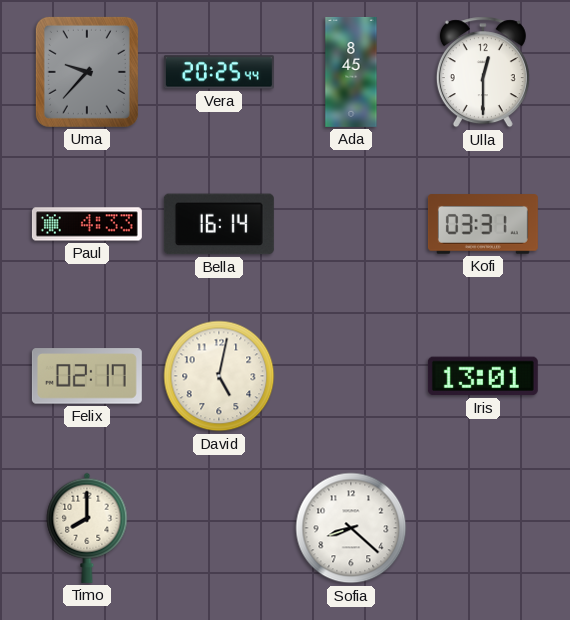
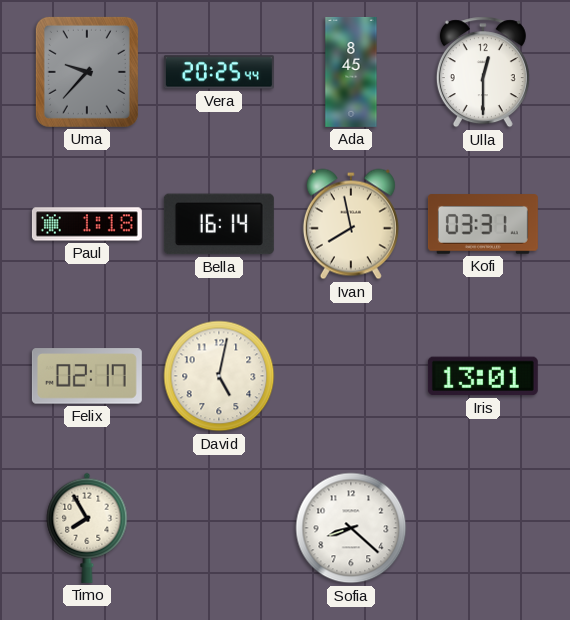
Paul: 4:33 -> 1:18
Ivan: none -> 7:58
Timo: 8:00 -> 7:55
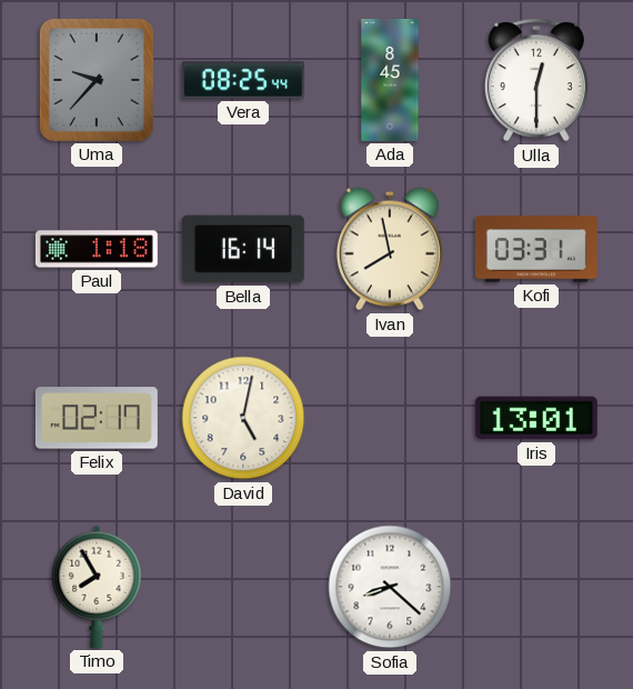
Vera: 20:25 -> 08:25
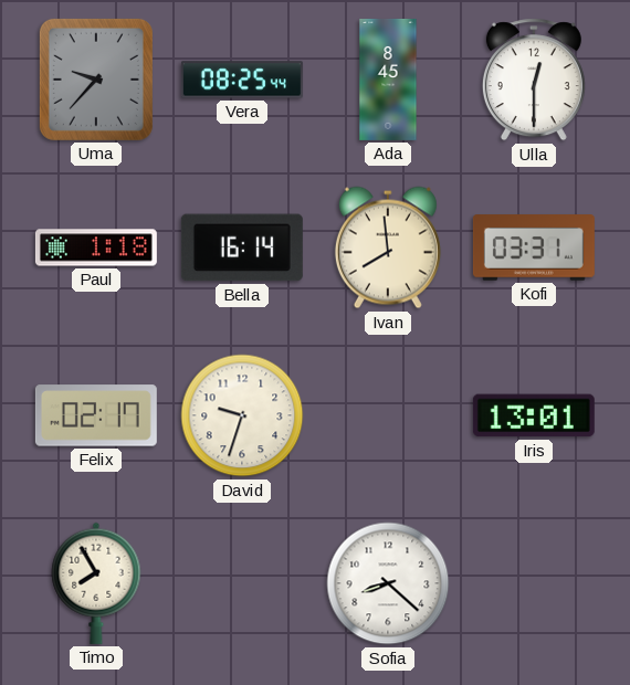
Ivan: 7:58 -> 7:59
David: 5:02 -> 9:33
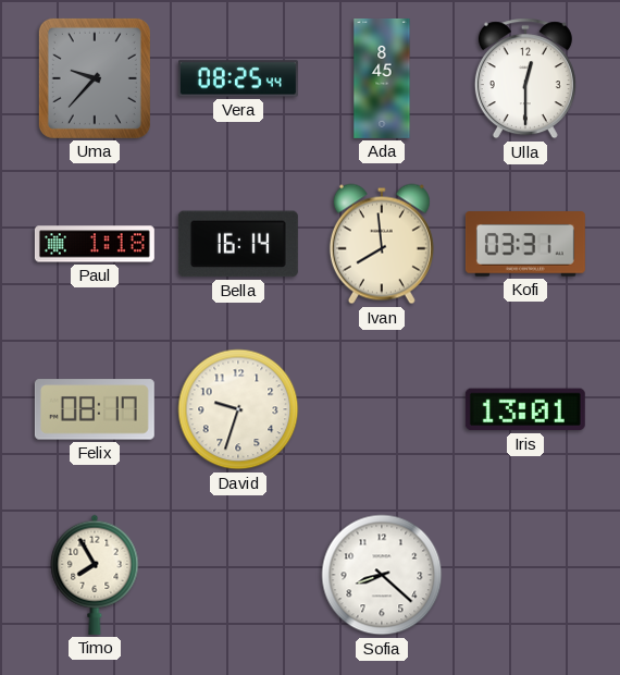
Felix: 02:17 -> 08:17
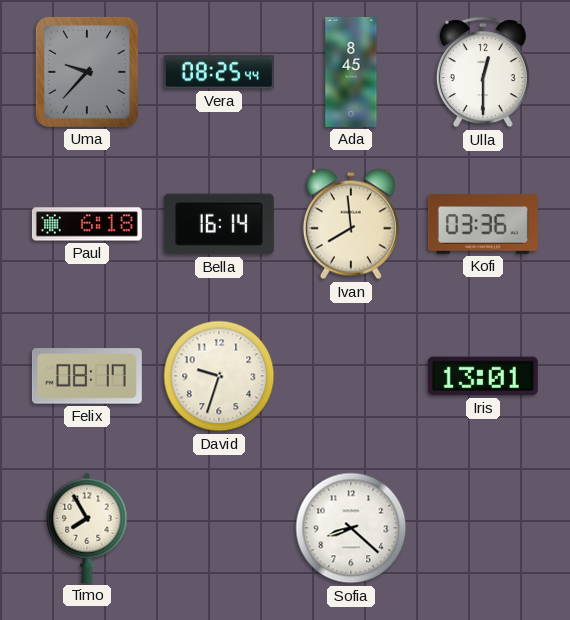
Paul: 1:18 -> 6:18
Kofi: 03:31 -> 03:36
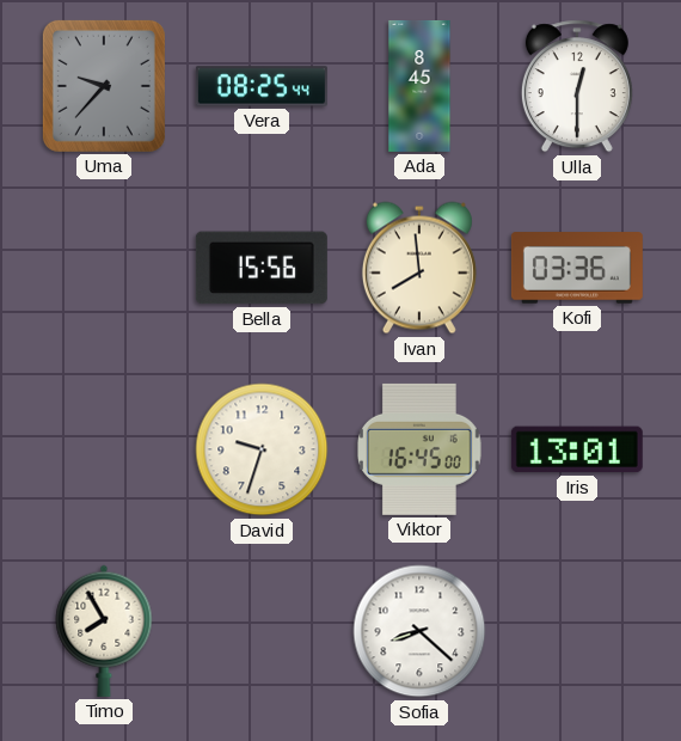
Paul: 6:18 -> none
Bella: 16:14 -> 15:56
Felix: 08:17 -> none
Viktor: none -> 16:45
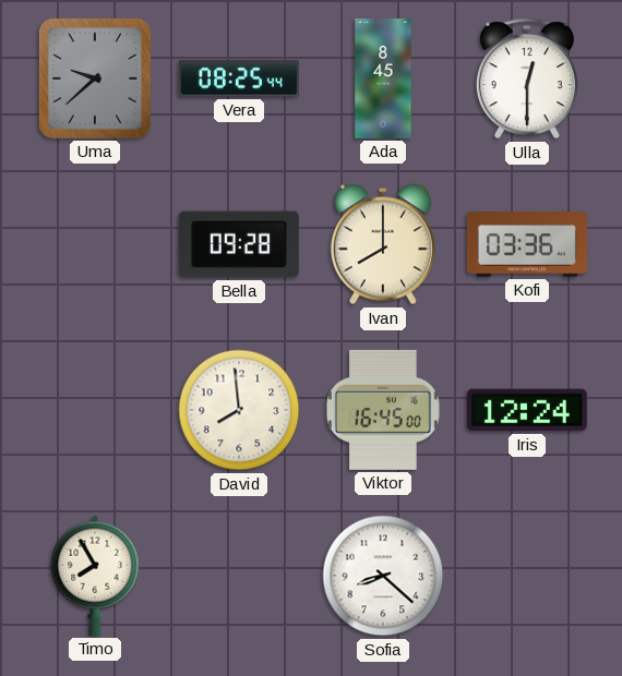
Uma: 9:37 -> 9:38
Bella: 15:56 -> 09:28
Ivan: 7:59 -> 8:00
David: 9:33 -> 7:59
Iris: 13:01 -> 12:24
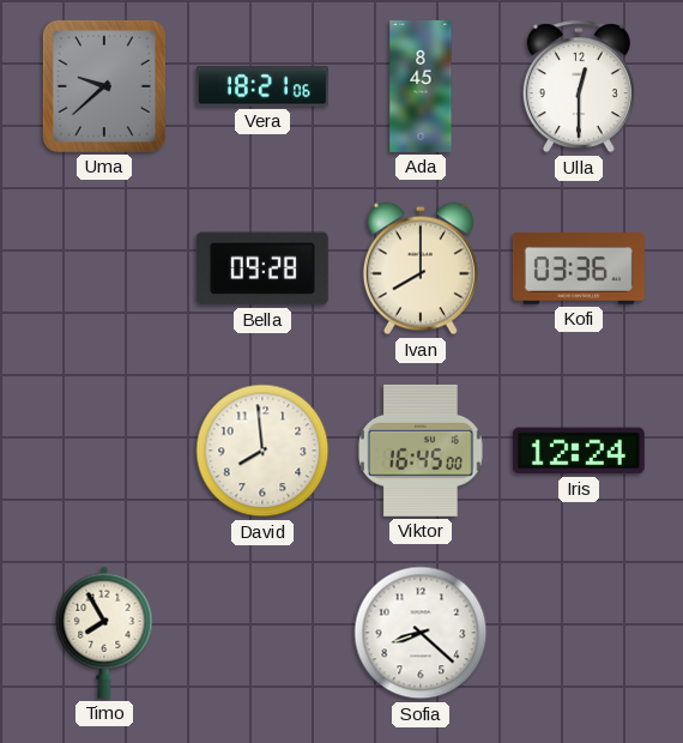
Vera: 08:25 -> 18:21
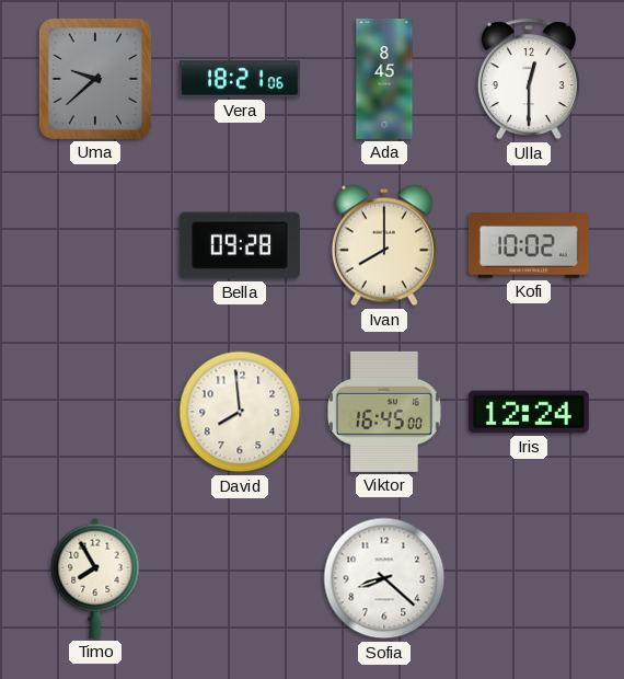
Kofi: 03:36 -> 10:02
